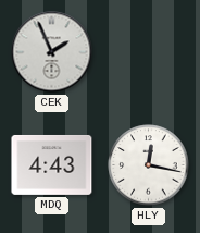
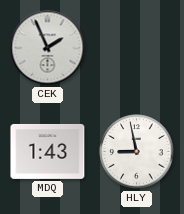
MDQ: 4:43 -> 1:43
HLY: 12:17 -> 8:58
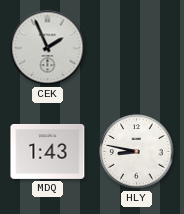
HLY: 8:58 -> 8:47
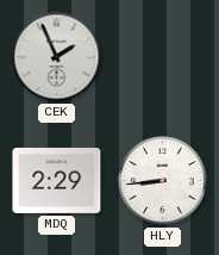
MDQ: 1:43 -> 2:29
HLY: 8:47 -> 8:44
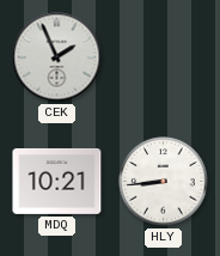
MDQ: 2:29 -> 10:21
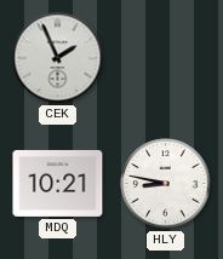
HLY: 8:44 -> 8:47
